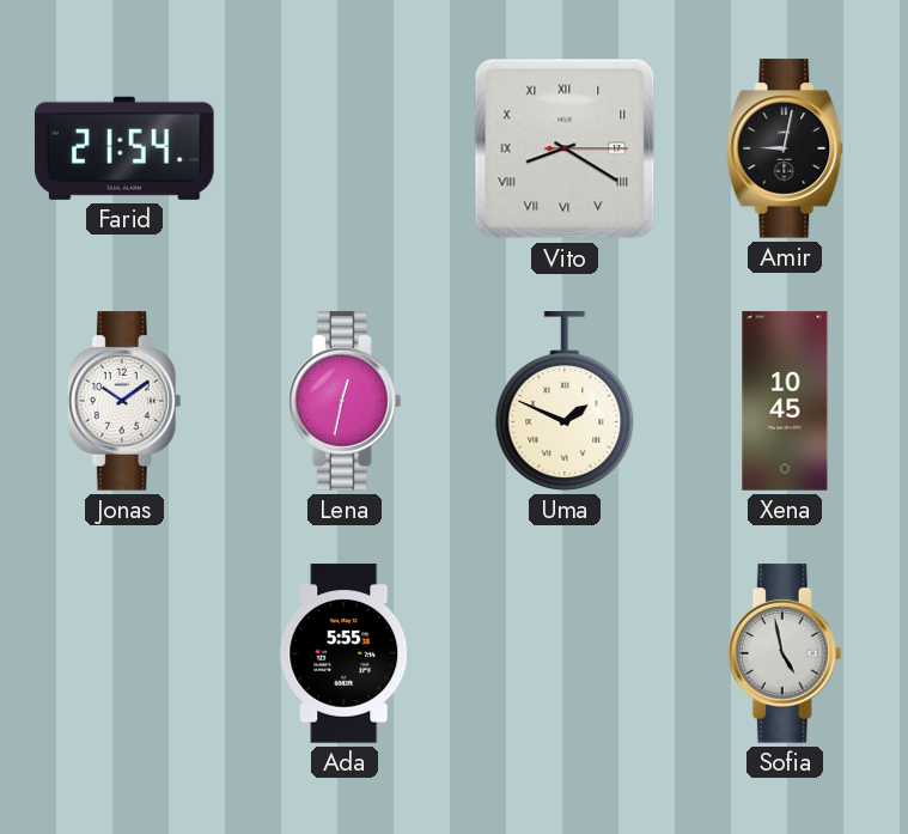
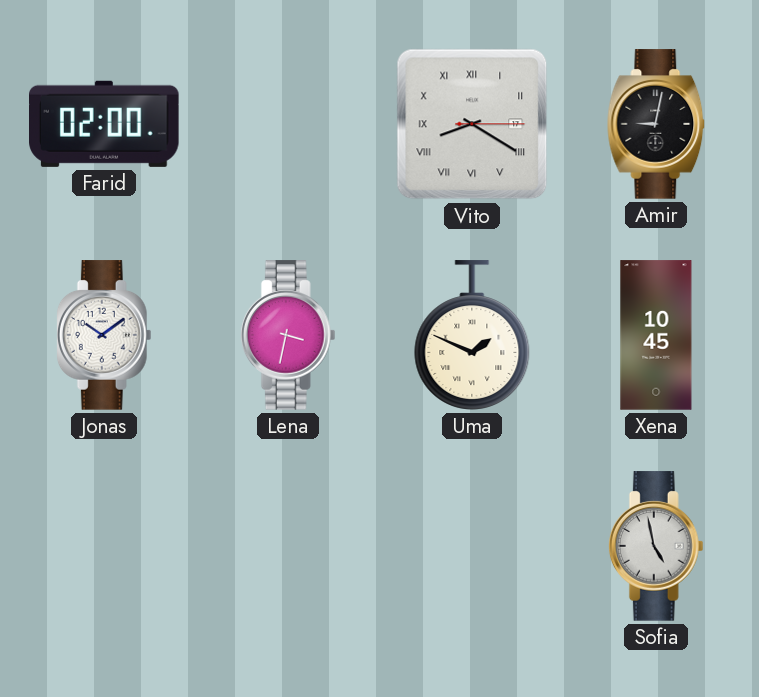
Farid: 21:54 -> 02:00
Lena: 12:32 -> 3:32
Ada: 5:55 -> none
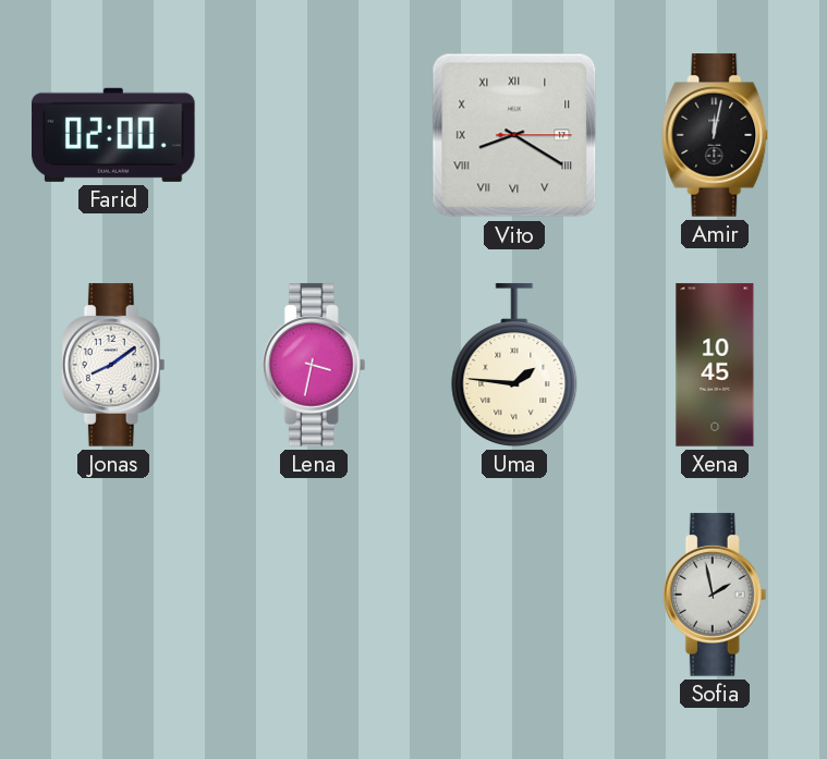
Amir: 9:02 -> 12:02
Jonas: 10:09 -> 8:09
Uma: 1:49 -> 1:46
Sofia: 4:58 -> 1:58
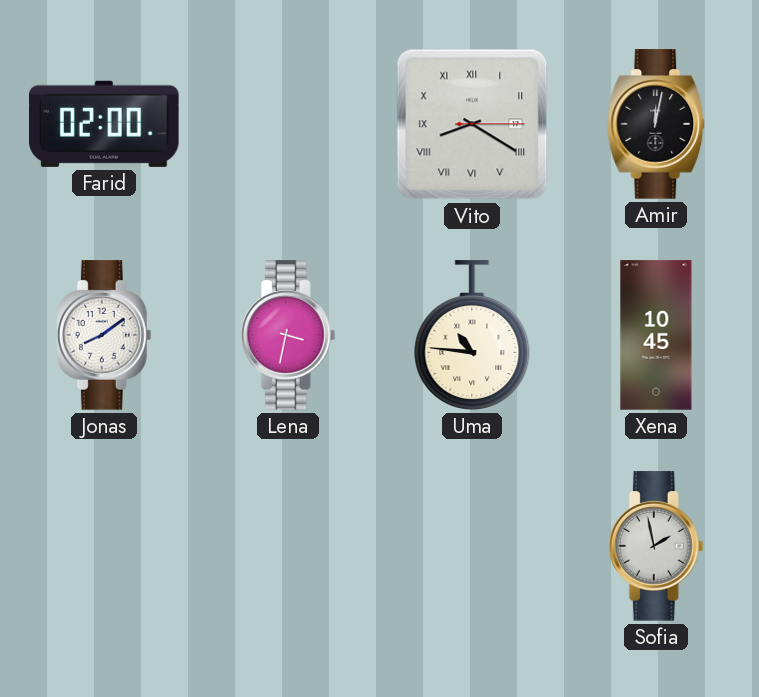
Uma: 1:46 -> 10:46
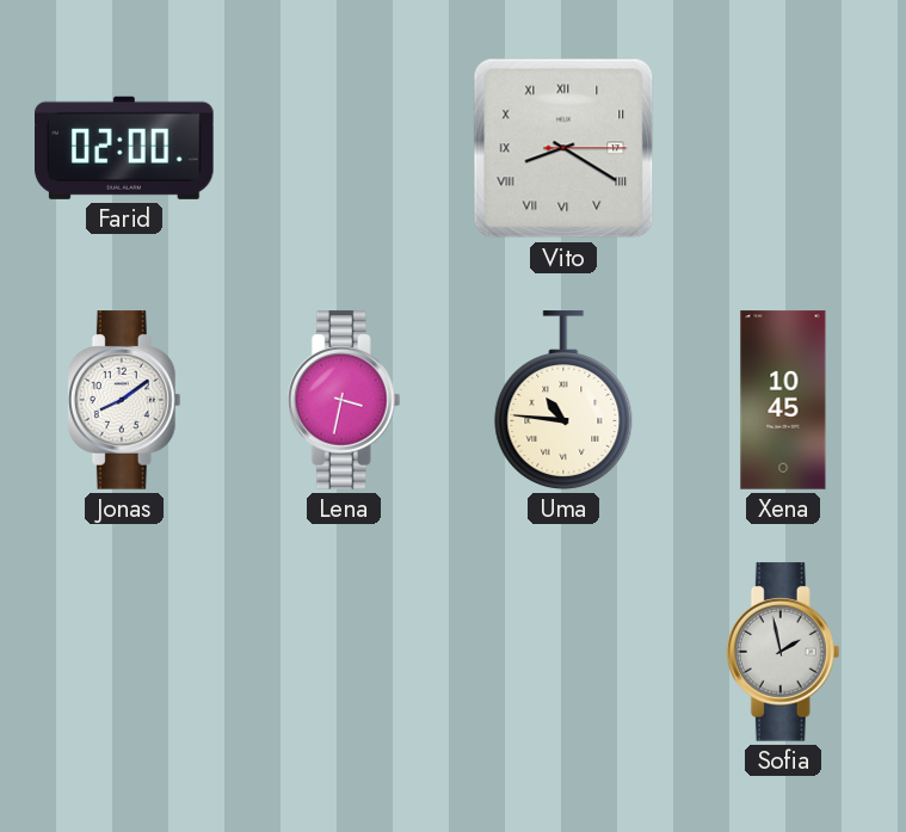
Amir: 12:02 -> none
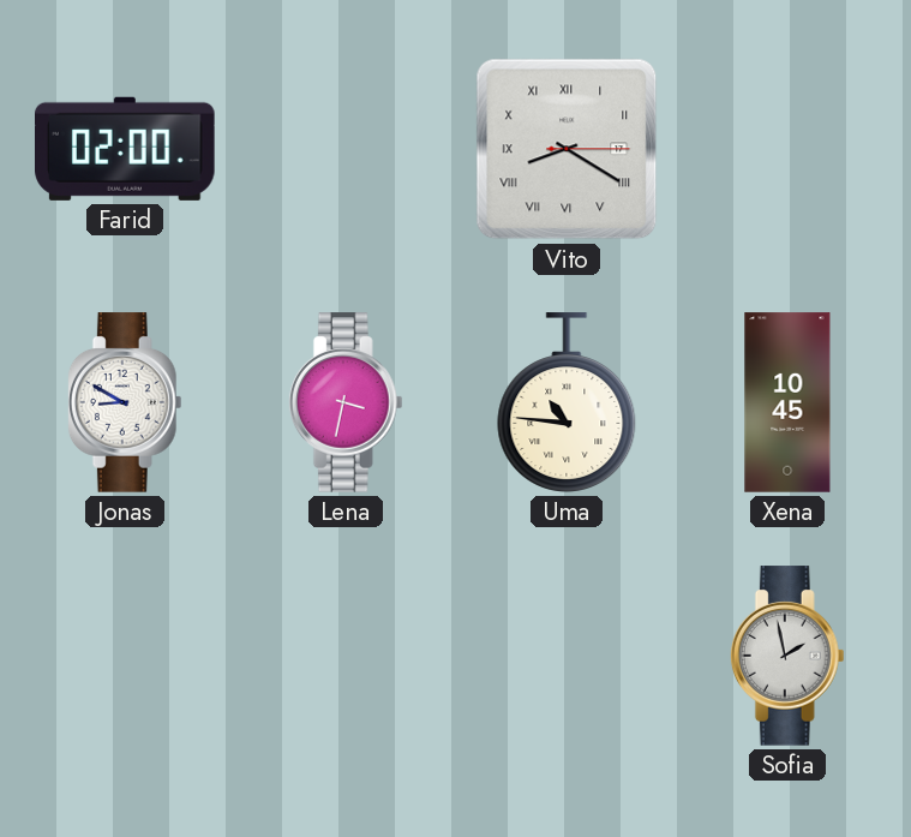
Jonas: 8:09 -> 8:50
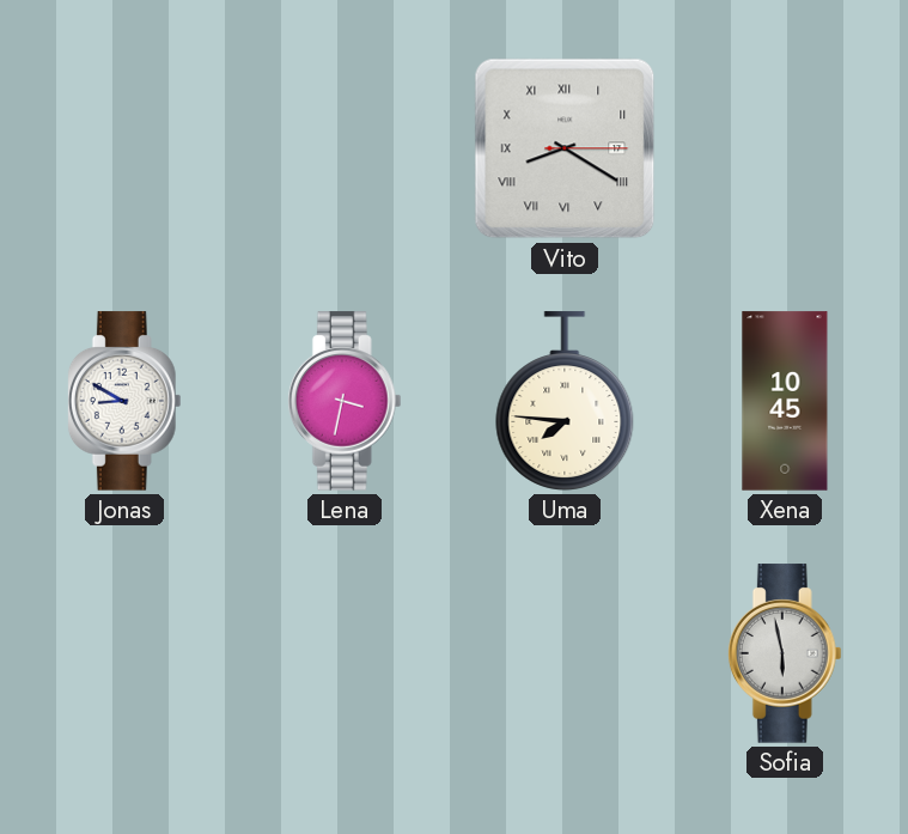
Farid: 02:00 -> none
Uma: 10:46 -> 7:46
Sofia: 1:58 -> 5:58
